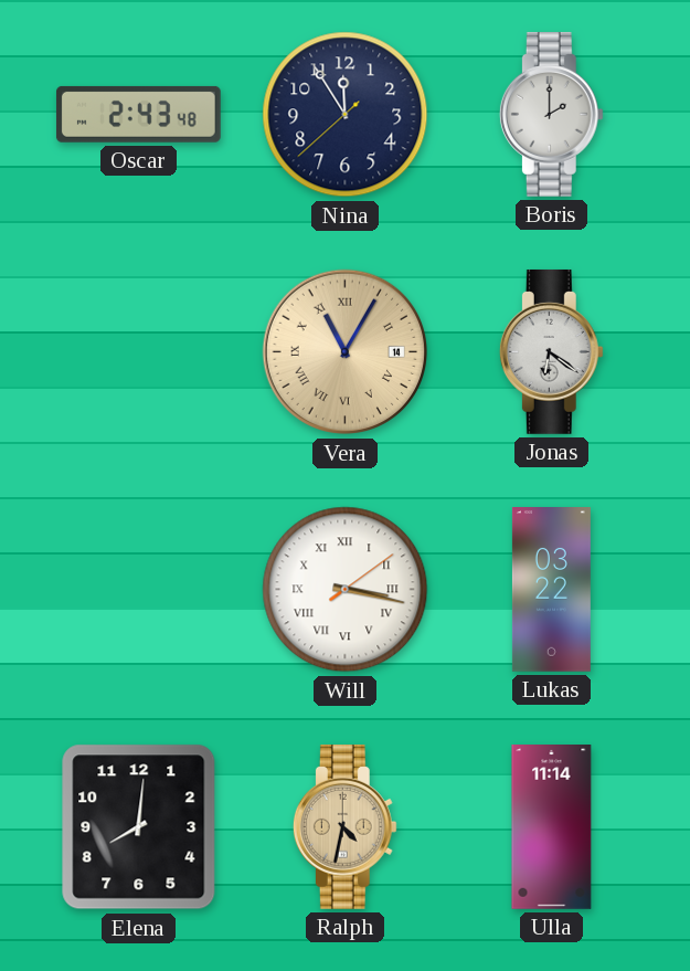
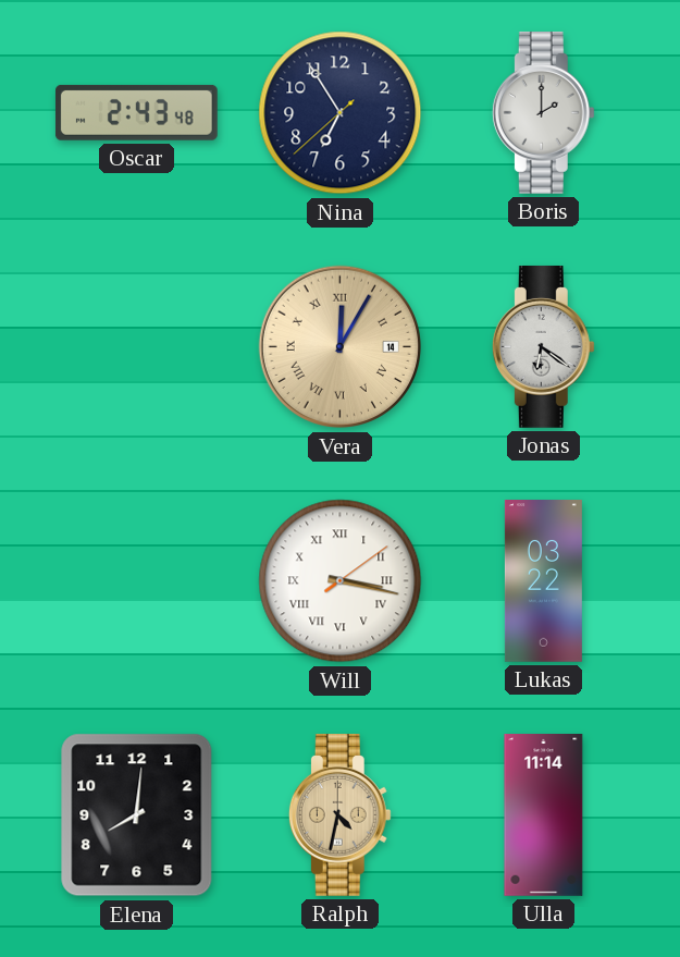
Nina: 11:54 -> 6:54
Vera: 11:05 -> 12:05
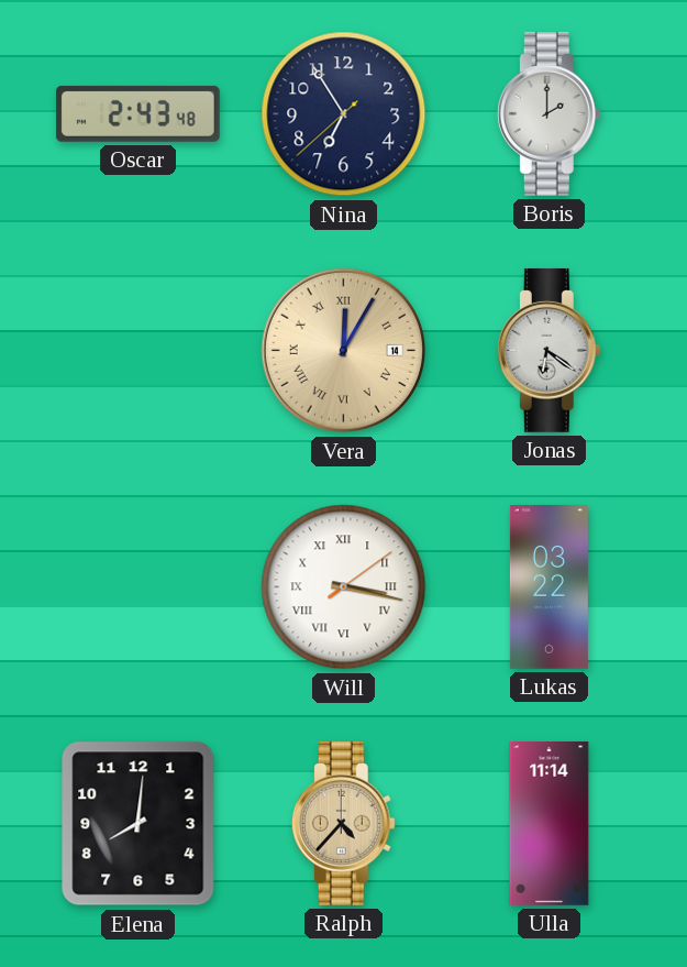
Ralph: 4:32 -> 4:37
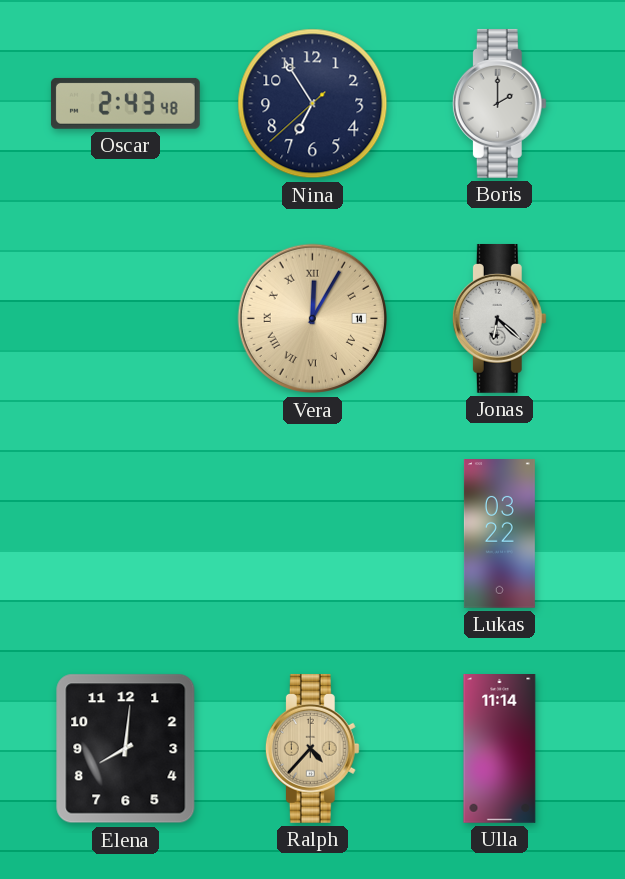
Jonas: 6:21 -> 6:22
Will: 3:17 -> none
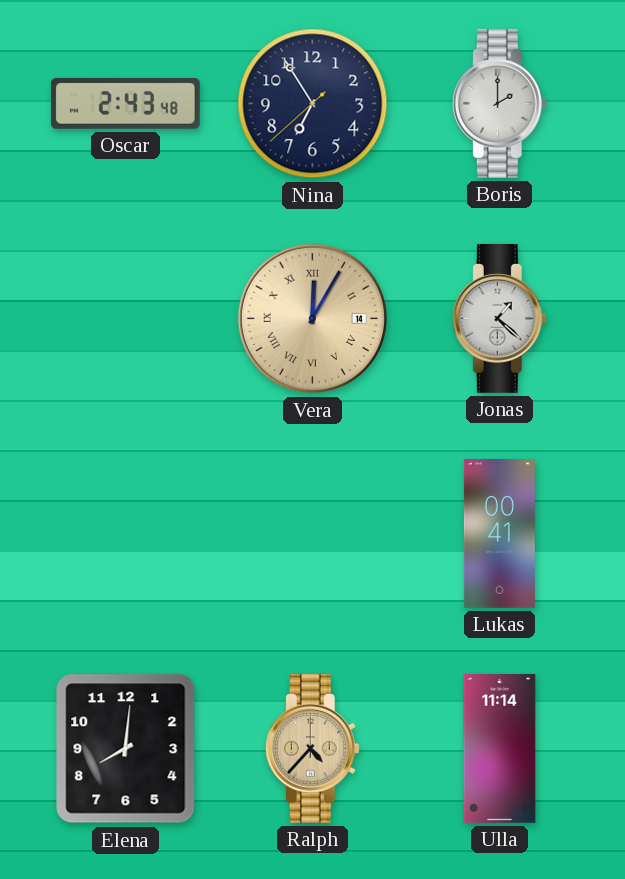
Jonas: 6:22 -> 1:22
Lukas: 03:22 -> 00:41
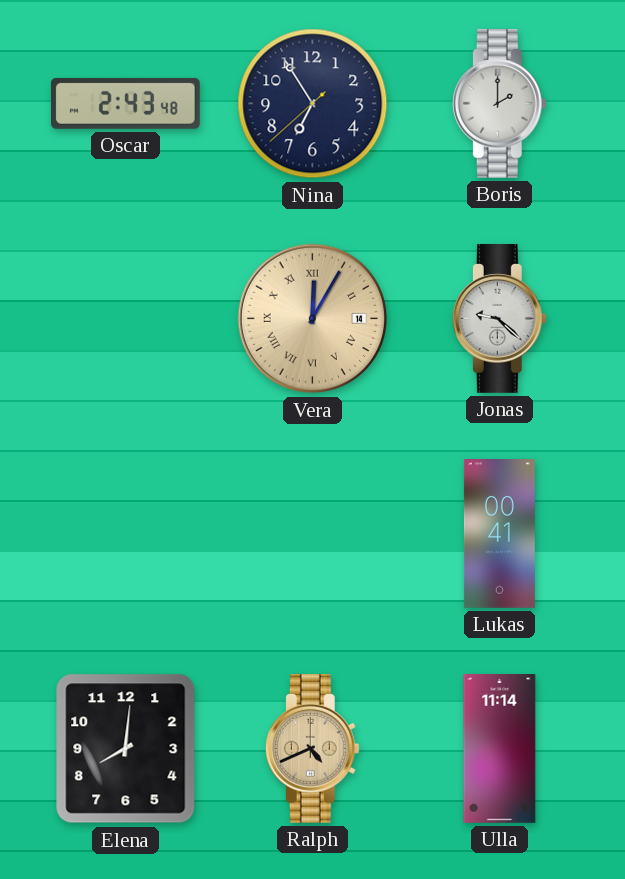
Jonas: 1:22 -> 9:22
Ralph: 4:37 -> 4:41
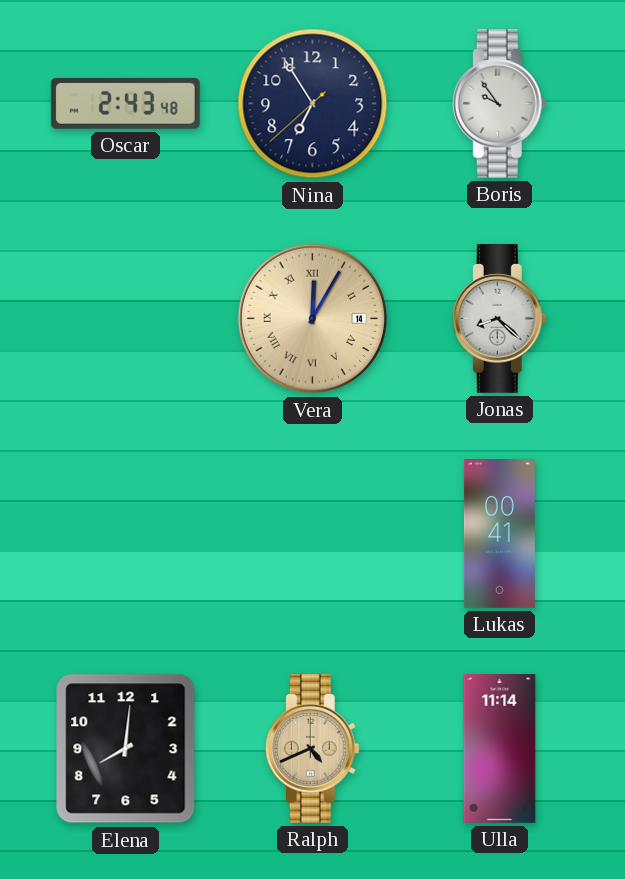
Boris: 2:00 -> 9:54
Jonas: 9:22 -> 8:22
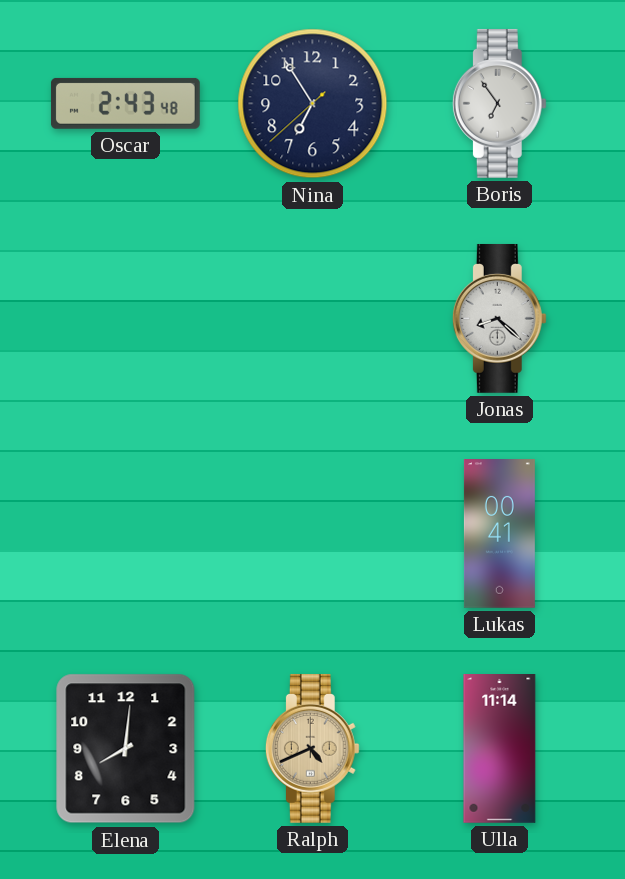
Boris: 9:54 -> 6:54
Vera: 12:05 -> none
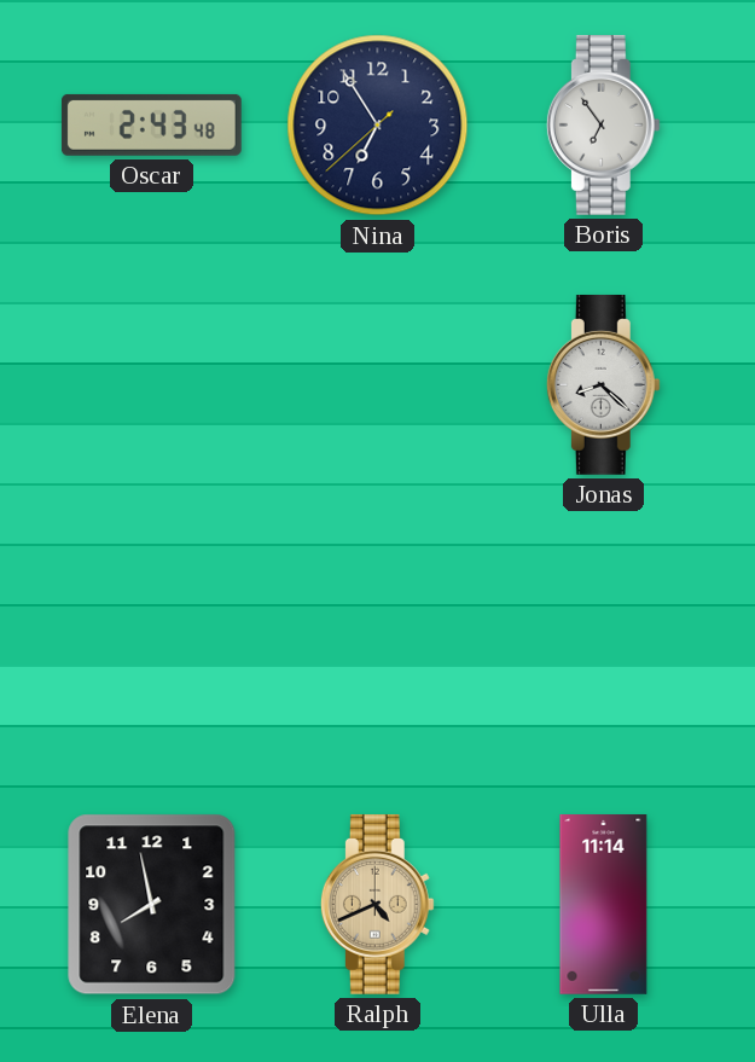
Lukas: 00:41 -> none
Elena: 8:01 -> 7:58
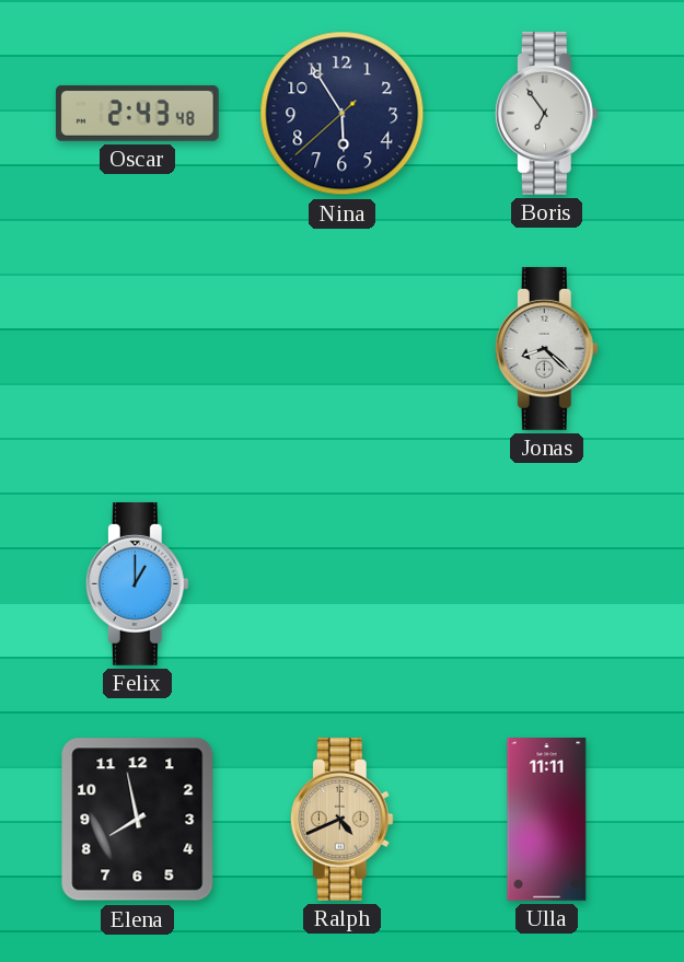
Nina: 6:54 -> 5:54
Felix: none -> 1:00
Ulla: 11:14 -> 11:11
